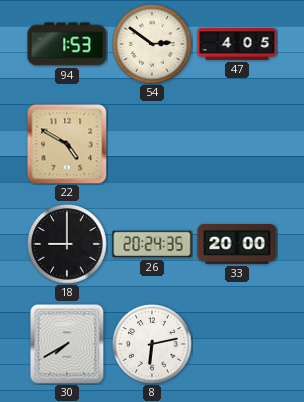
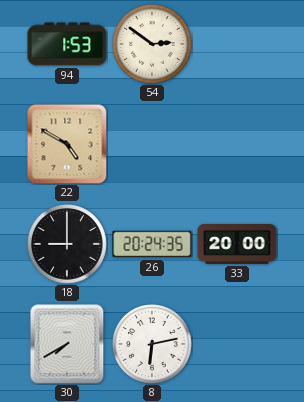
47: 4:05 -> none
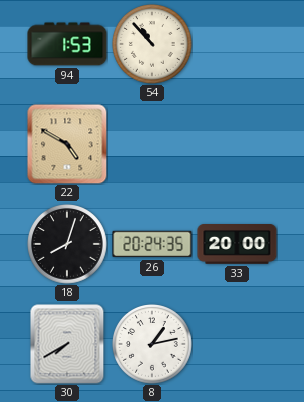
54: 2:51 -> 10:53
18: 9:00 -> 8:03
8: 6:13 -> 1:13
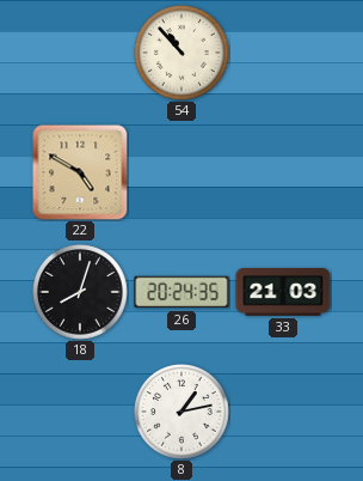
94: 1:53 -> none
33: 20:00 -> 21:03
30: 7:40 -> none
